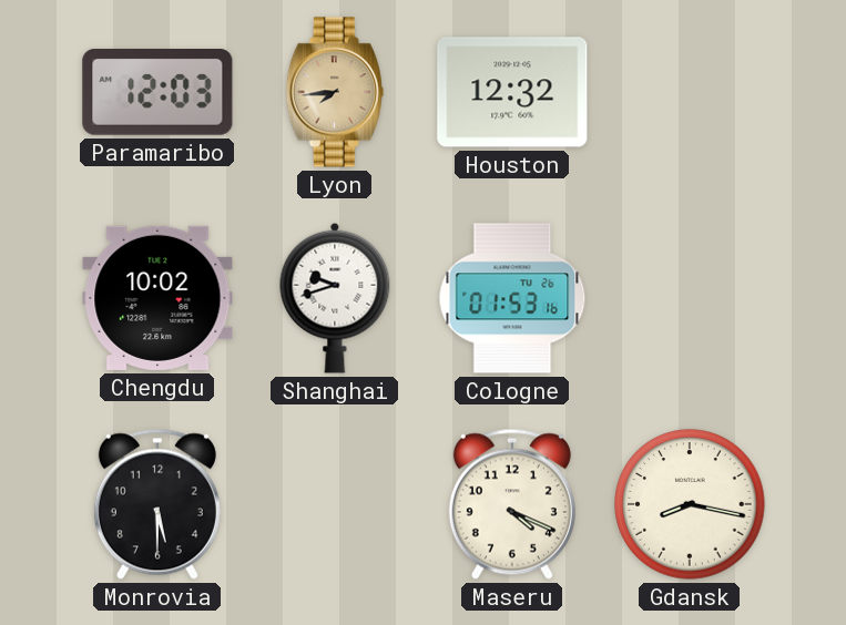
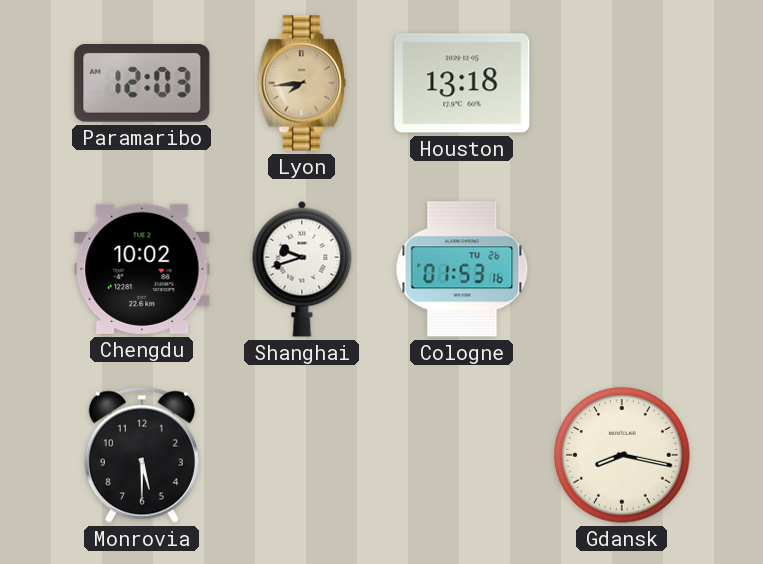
Houston: 12:32 -> 13:18
Maseru: 4:19 -> none
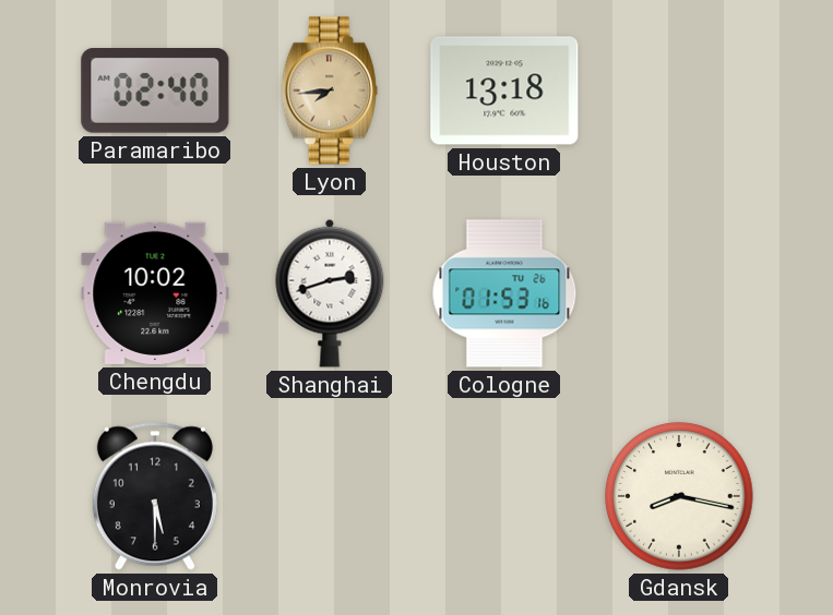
Paramaribo: 12:03 -> 02:40
Shanghai: 9:42 -> 2:42
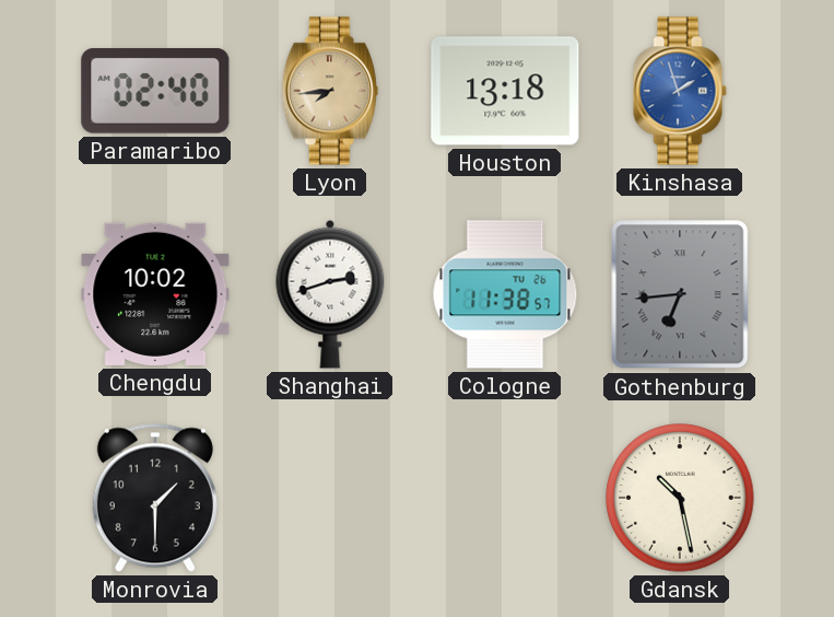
Kinshasa: none -> 1:57
Cologne: 01:53 -> 11:38
Gothenburg: none -> 6:44
Monrovia: 5:30 -> 1:30
Gdansk: 8:17 -> 10:28
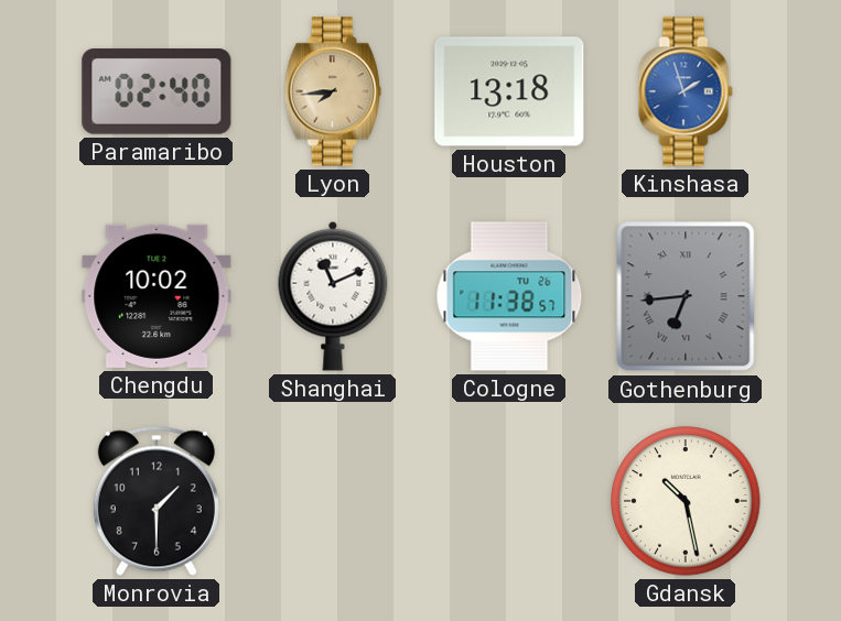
Shanghai: 2:42 -> 11:11
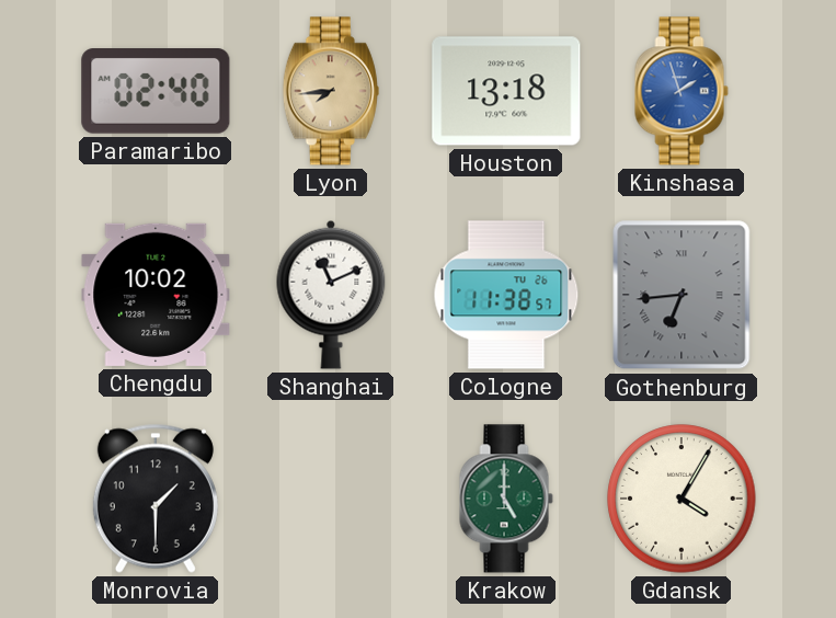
Krakow: none -> 5:00
Gdansk: 10:28 -> 4:05
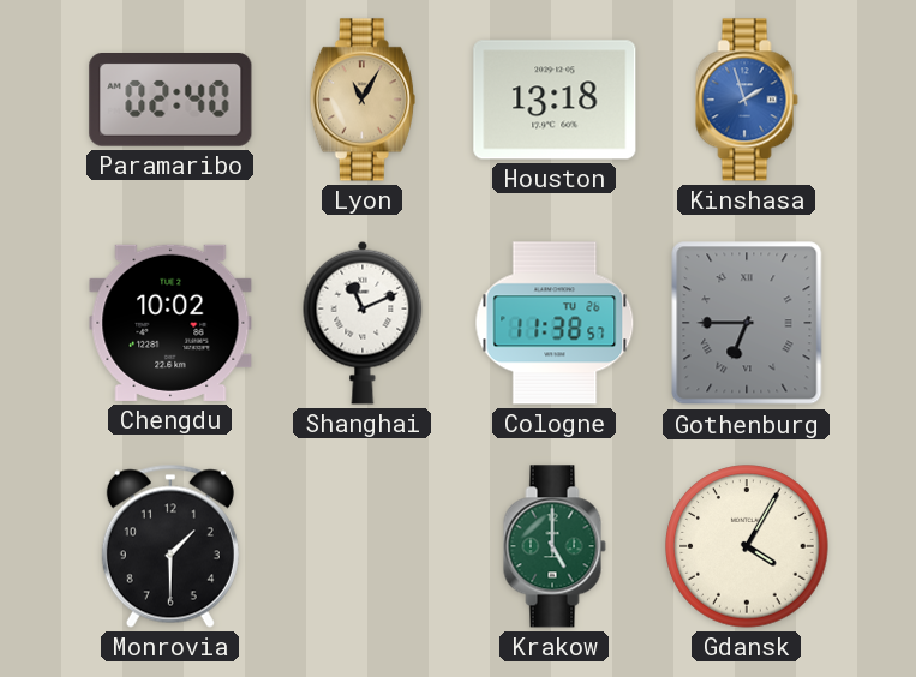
Lyon: 7:44 -> 11:05
Gothenburg: 6:44 -> 6:45
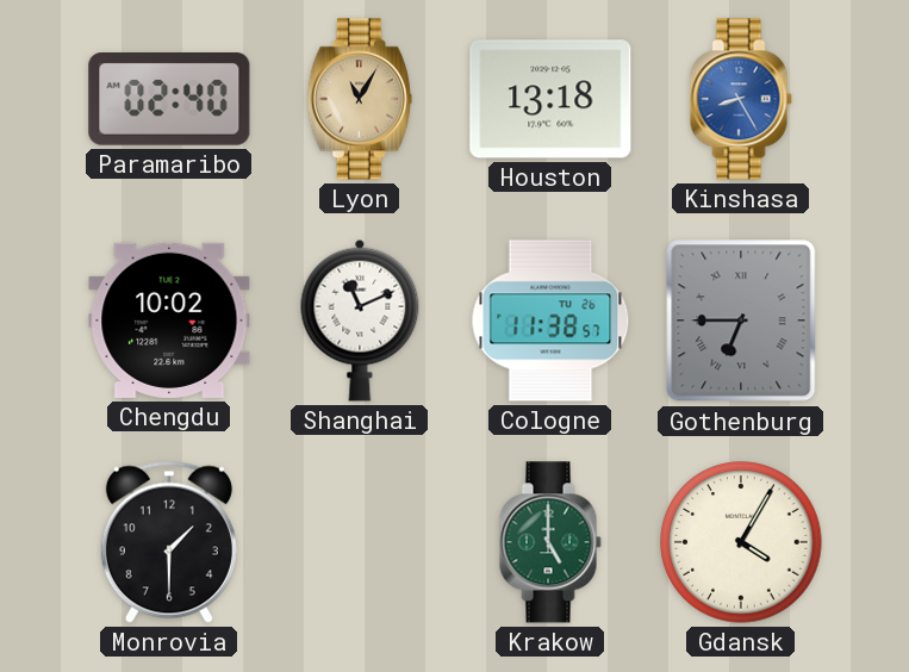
Kinshasa: 1:57 -> 8:25
